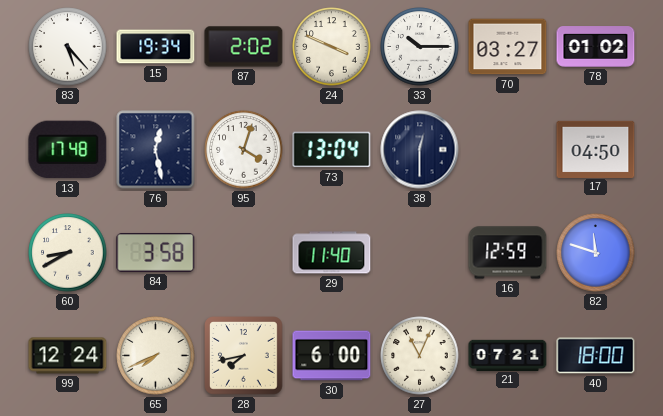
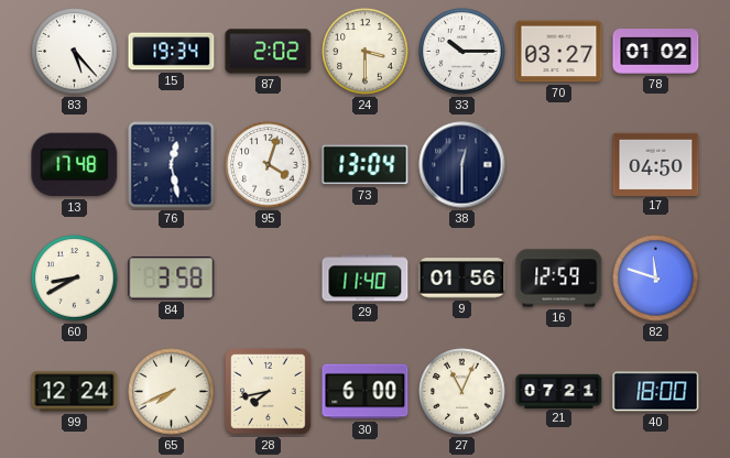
24: 3:49 -> 3:30
9: none -> 01:56
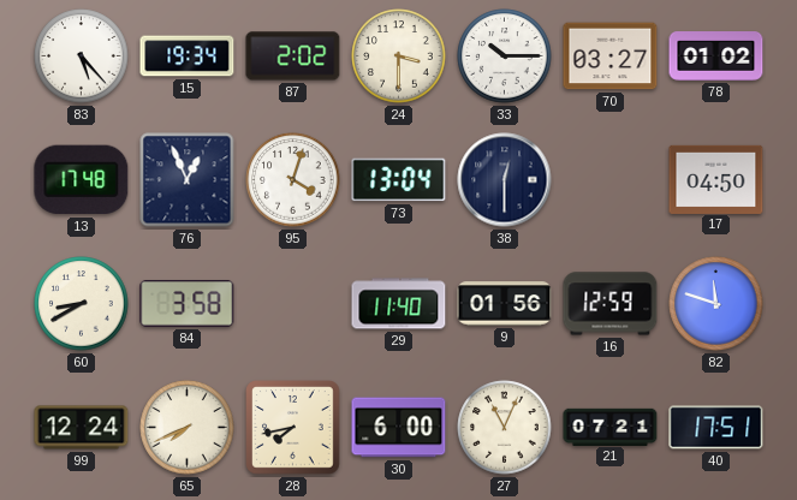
76: 12:28 -> 12:56
40: 18:00 -> 17:51
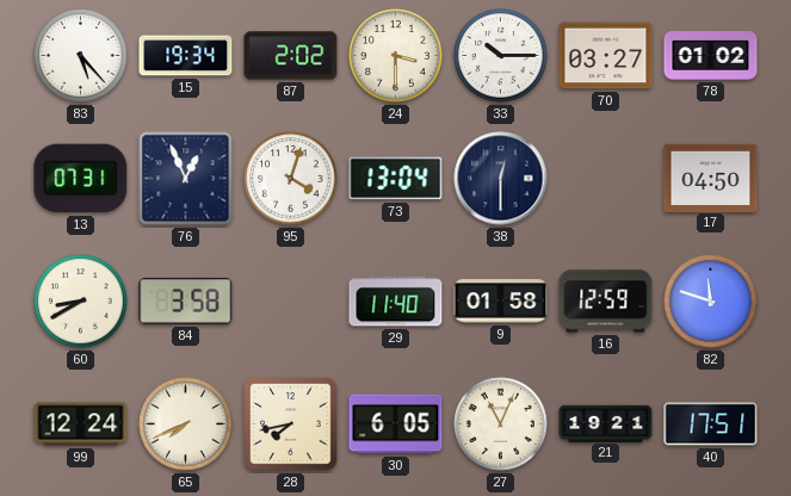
13: 17:48 -> 07:31
9: 01:56 -> 01:58
30: 6:00 -> 6:05
21: 07:21 -> 19:21
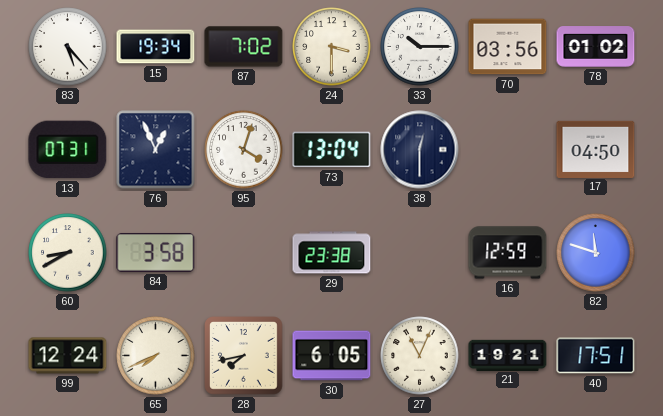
87: 2:02 -> 7:02
70: 03:27 -> 03:56
29: 11:40 -> 23:38
9: 01:58 -> none
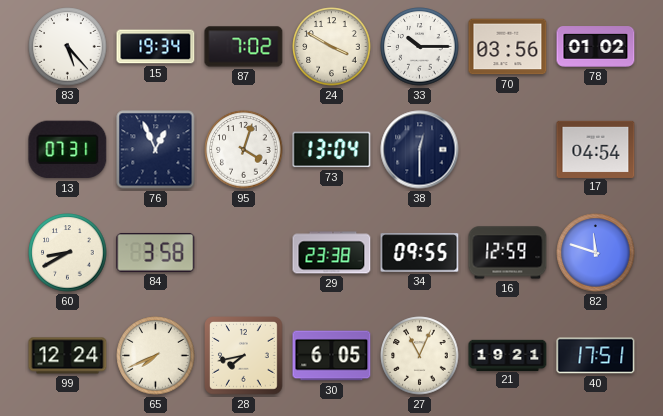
24: 3:30 -> 3:50
17: 04:50 -> 04:54
34: none -> 09:55
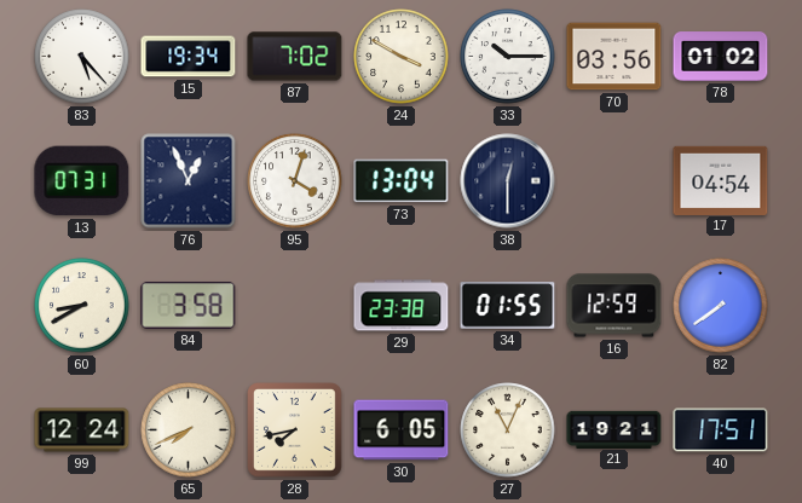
34: 09:55 -> 01:55
82: 11:48 -> 7:39
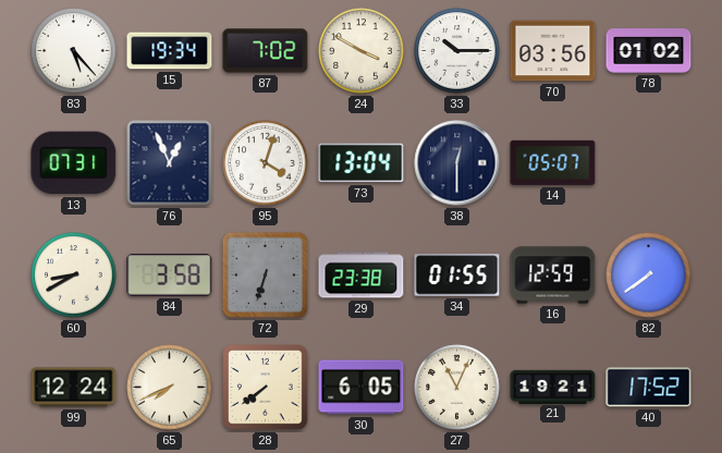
14: none -> 05:07
17: 04:54 -> none
72: none -> 6:33
28: 7:43 -> 7:39
40: 17:51 -> 17:52
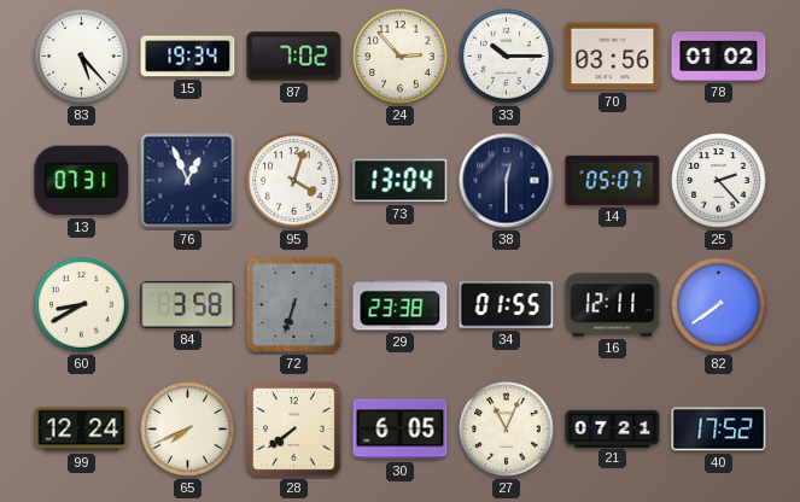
24: 3:50 -> 2:53
25: none -> 2:23
16: 12:59 -> 12:11
21: 19:21 -> 07:21
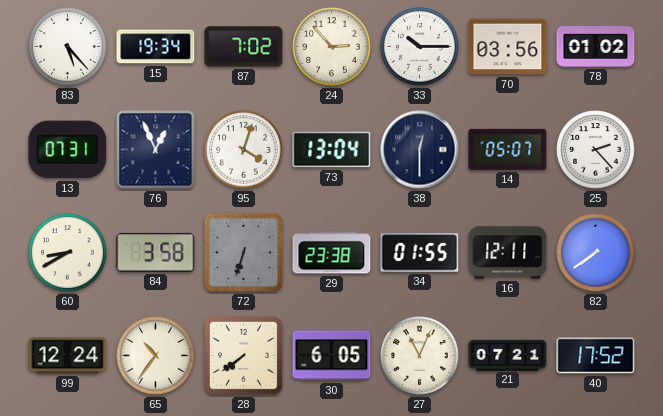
65: 7:41 -> 10:36
